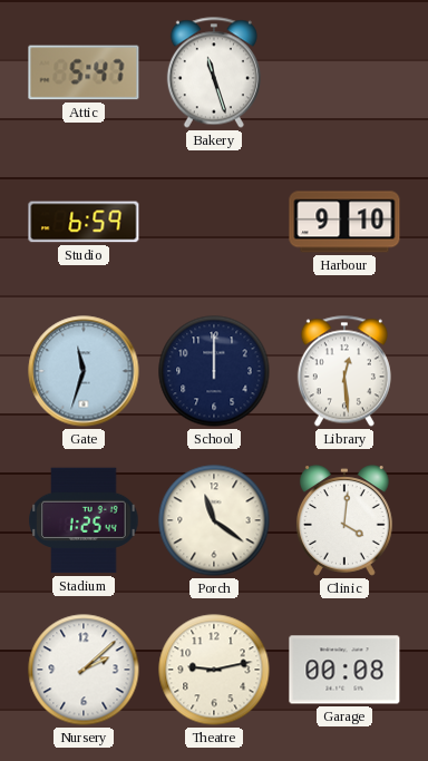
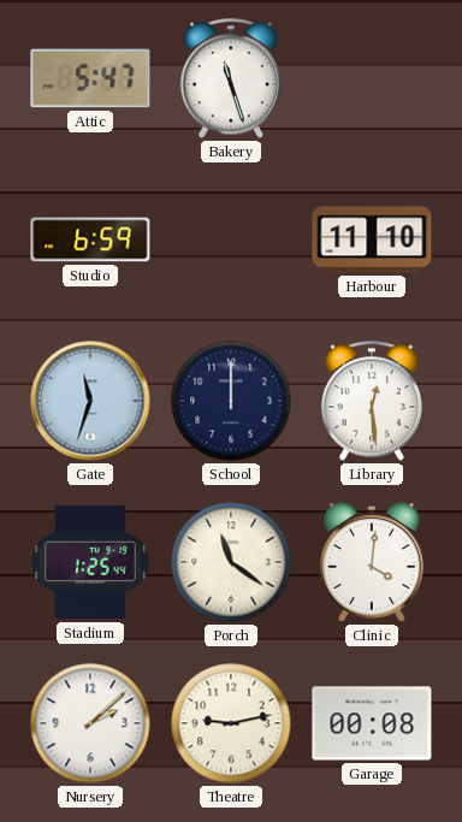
Harbour: 9:10 -> 11:10
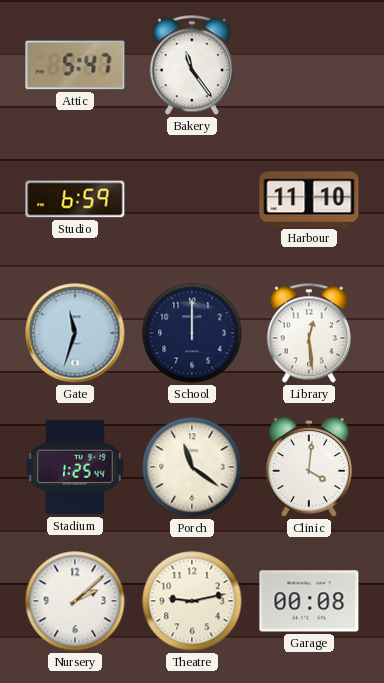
Bakery: 11:27 -> 11:24
